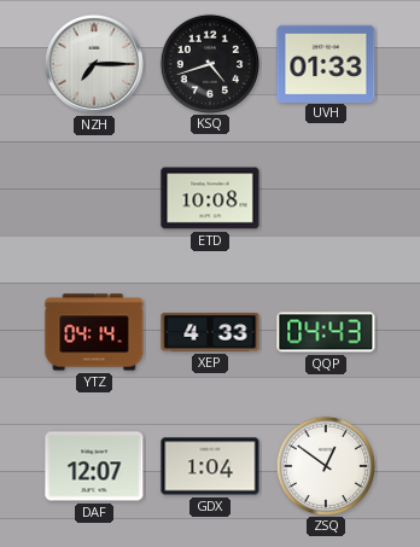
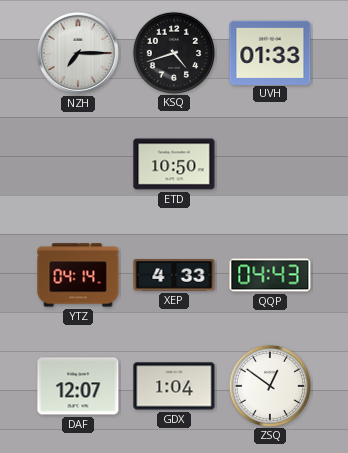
ETD: 10:08 -> 10:50
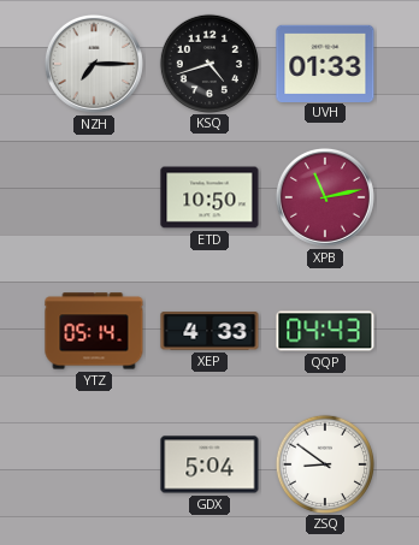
XPB: none -> 11:13
YTZ: 04:14 -> 05:14
DAF: 12:07 -> none
GDX: 1:04 -> 5:04
ZSQ: 12:51 -> 8:51
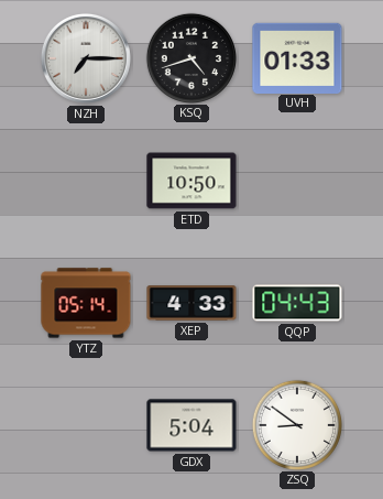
XPB: 11:13 -> none
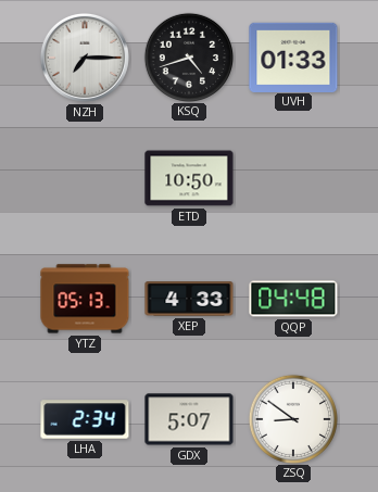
YTZ: 05:14 -> 05:13
QQP: 04:43 -> 04:48
LHA: none -> 2:34
GDX: 5:04 -> 5:07
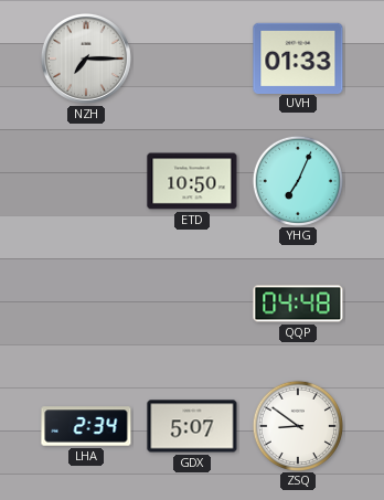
KSQ: 4:42 -> none
YHG: none -> 7:04
YTZ: 05:13 -> none
XEP: 4:33 -> none
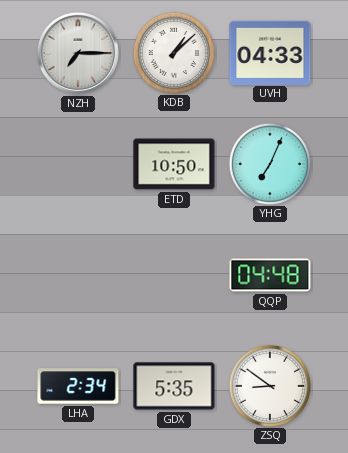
KDB: none -> 1:08
UVH: 01:33 -> 04:33
GDX: 5:07 -> 5:35
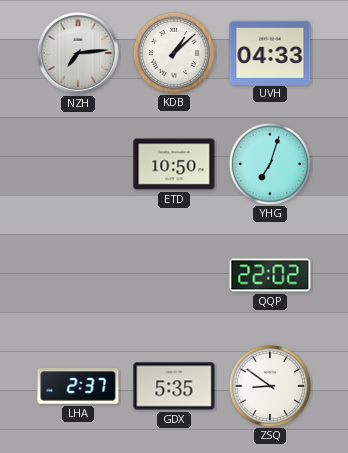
NZH: 7:15 -> 7:14
YHG: 7:04 -> 7:03
QQP: 04:48 -> 22:02
LHA: 2:34 -> 2:37
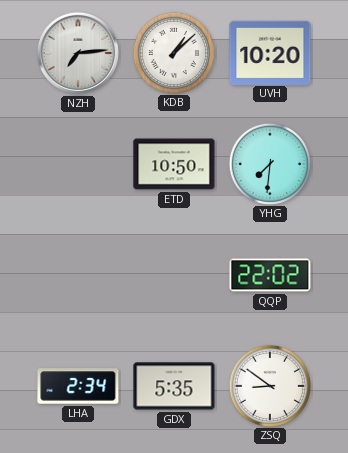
UVH: 04:33 -> 10:20
YHG: 7:03 -> 7:31
LHA: 2:37 -> 2:34
